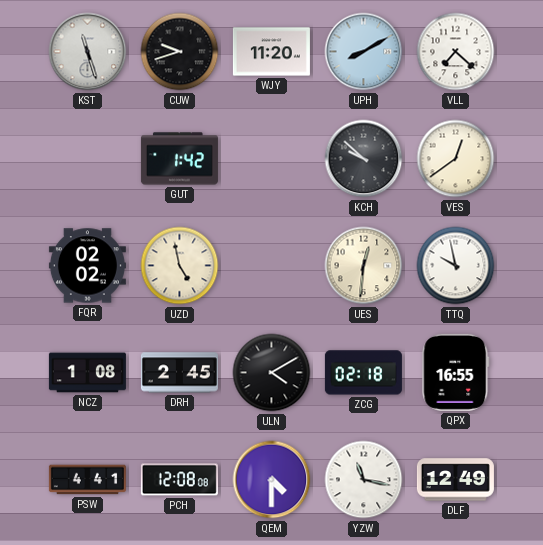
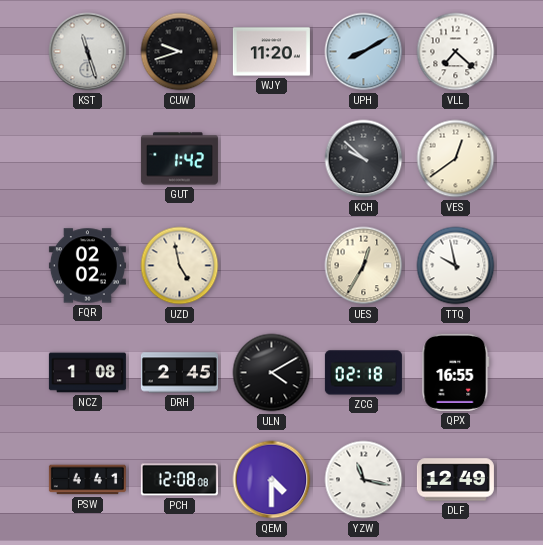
UES: 12:31 -> 12:35
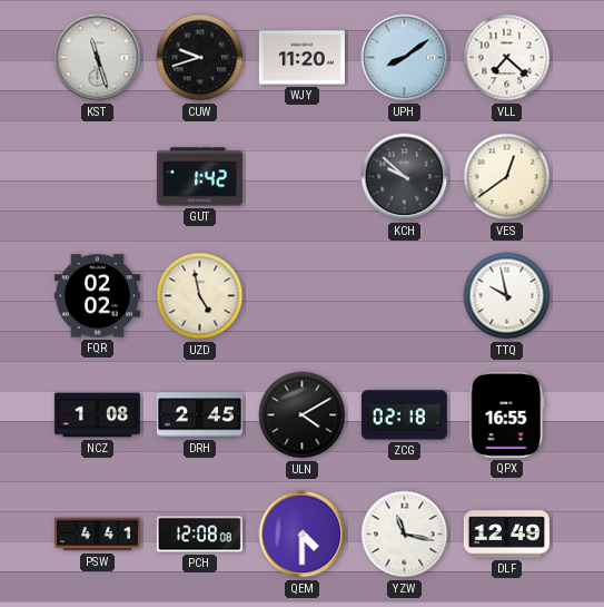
UPH: 8:10 -> 8:09
UES: 12:35 -> none
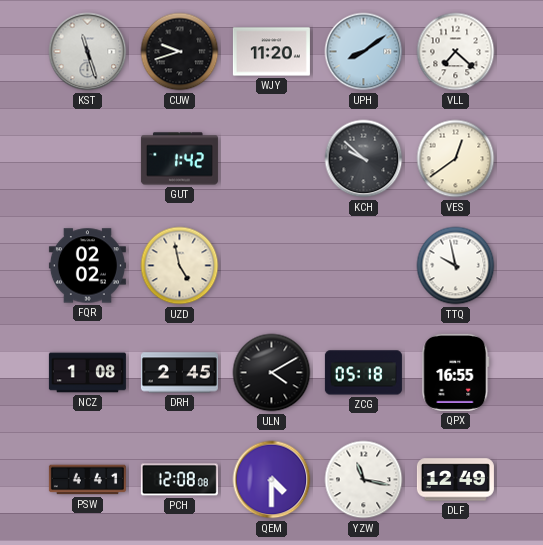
ZCG: 02:18 -> 05:18
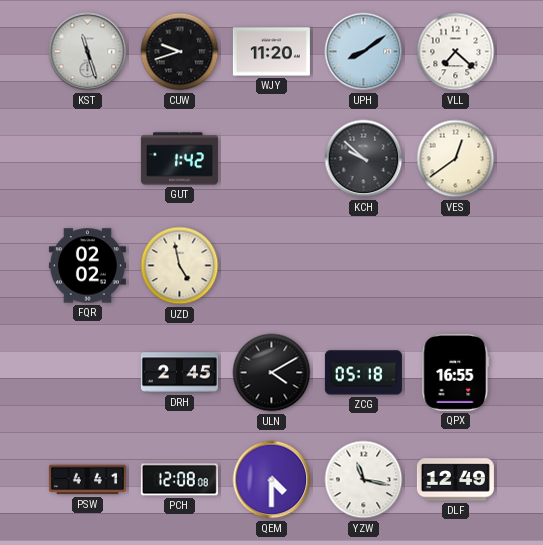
TTQ: 9:58 -> none
NCZ: 1:08 -> none
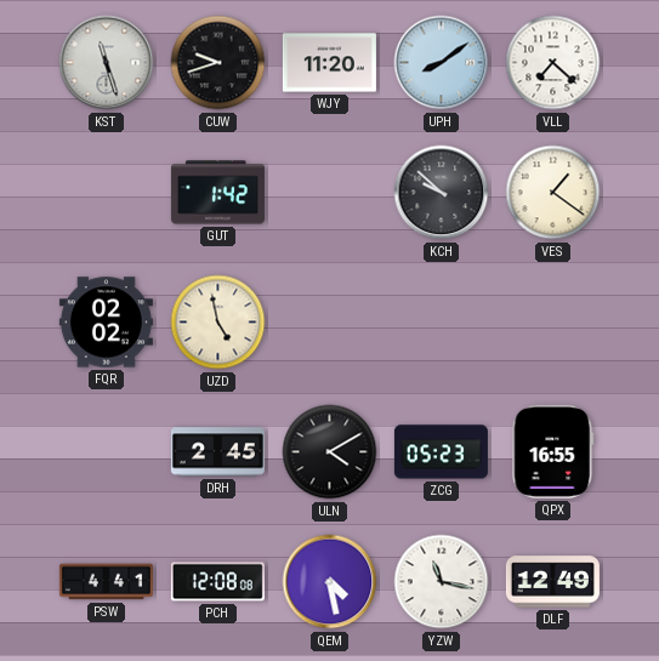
VES: 12:39 -> 1:21
ZCG: 05:18 -> 05:23
QEM: 4:30 -> 4:28
